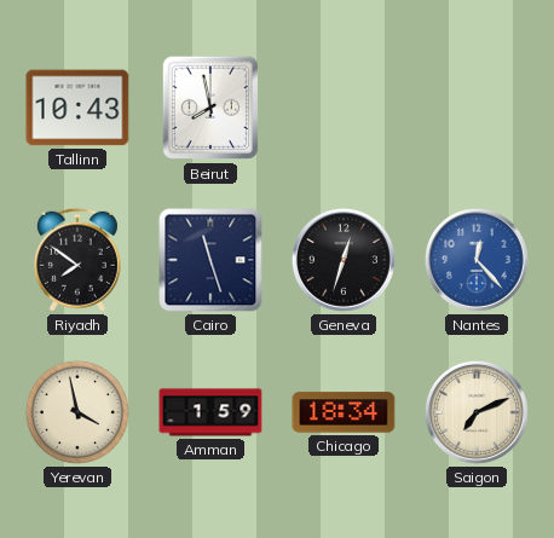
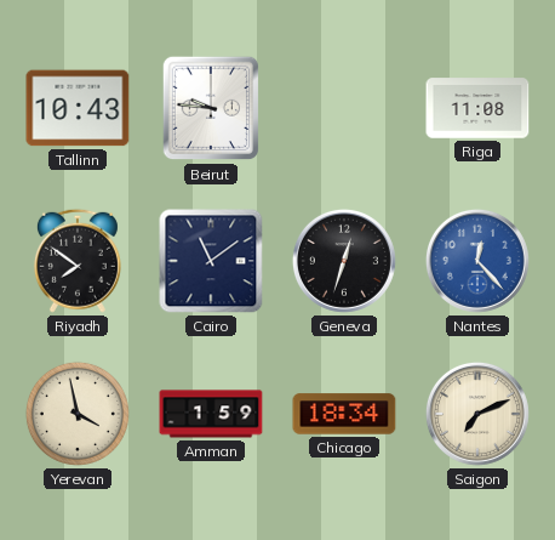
Beirut: 7:58 -> 9:46
Riga: none -> 11:08
Cairo: 11:27 -> 11:09
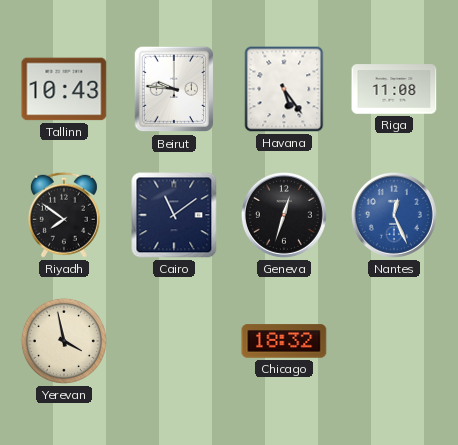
Havana: none -> 5:24
Nantes: 12:23 -> 12:26
Amman: 1:59 -> none
Chicago: 18:34 -> 18:32
Saigon: 7:11 -> none
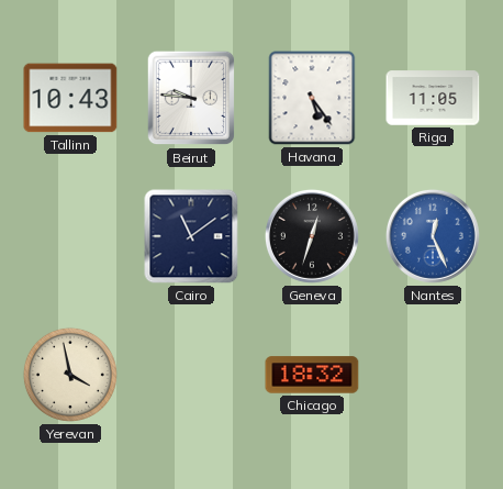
Riga: 11:08 -> 11:05
Riyadh: 7:51 -> none
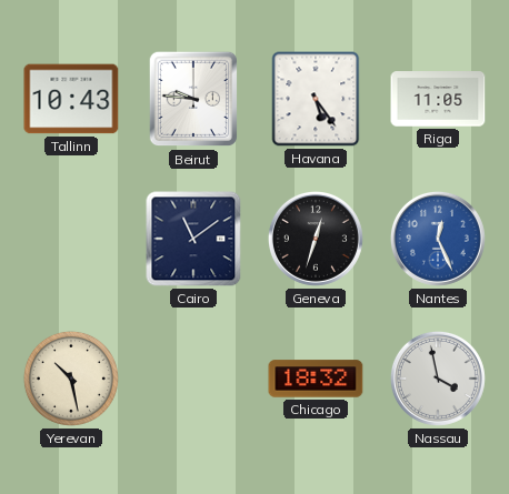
Yerevan: 3:58 -> 10:28
Nassau: none -> 3:58
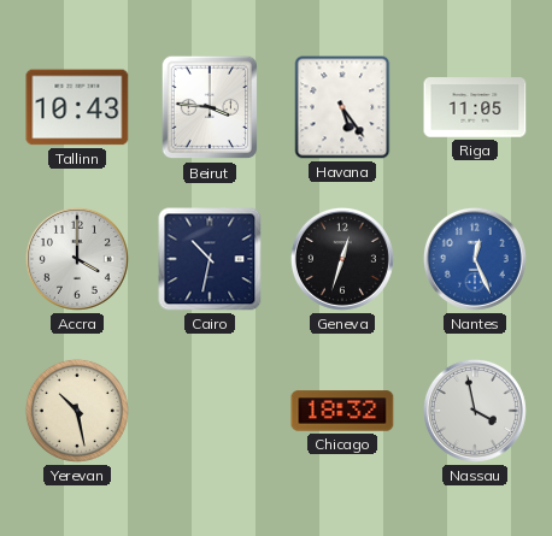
Beirut: 9:46 -> 3:46
Accra: none -> 4:00
Cairo: 11:09 -> 10:32
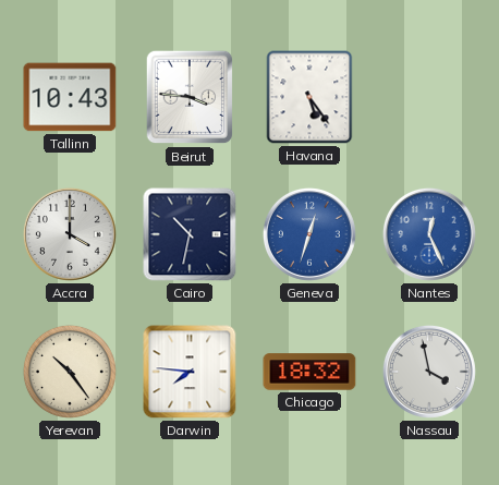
Riga: 11:05 -> none
Geneva dial: black -> blue
Yerevan: 10:28 -> 10:24
Darwin: none -> 7:46
